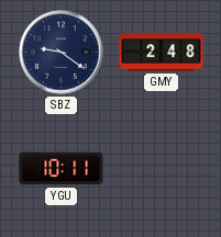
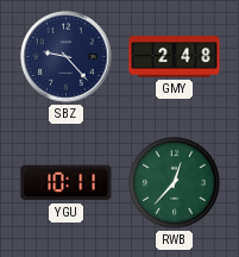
SBZ: 9:21 -> 9:23
RWB: none -> 12:37
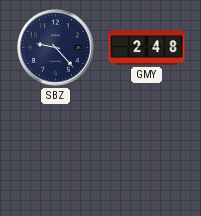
YGU: 10:11 -> none
RWB: 12:37 -> none
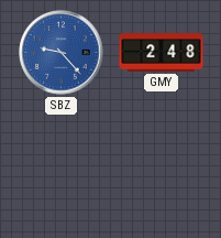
SBZ dial: navy -> blue
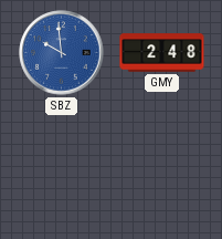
SBZ: 9:23 -> 9:59
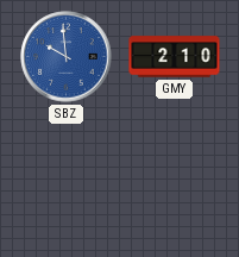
GMY: 2:48 -> 2:10
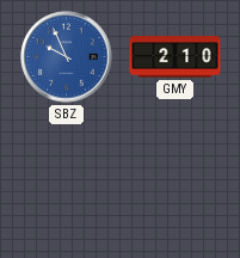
SBZ: 9:59 -> 9:56
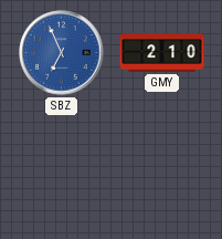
SBZ: 9:56 -> 6:56
